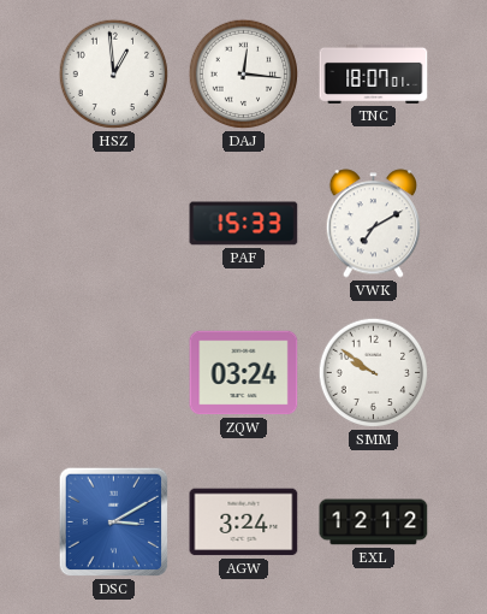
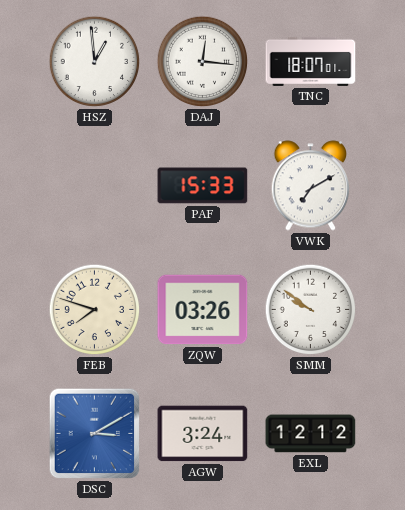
FEB: none -> 7:48
ZQW: 03:24 -> 03:26
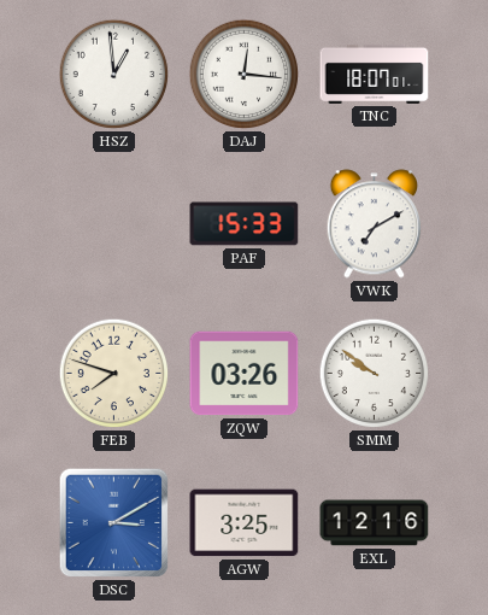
AGW: 3:24 -> 3:25
EXL: 12:12 -> 12:16
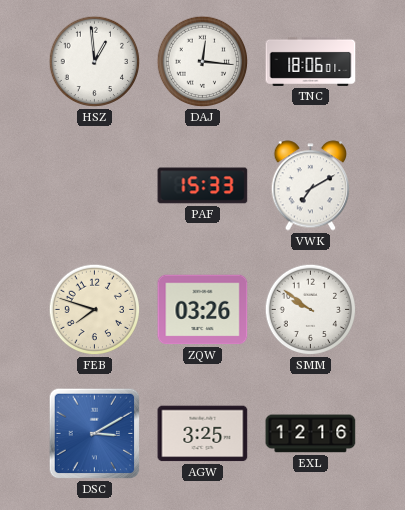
TNC: 18:07 -> 18:06
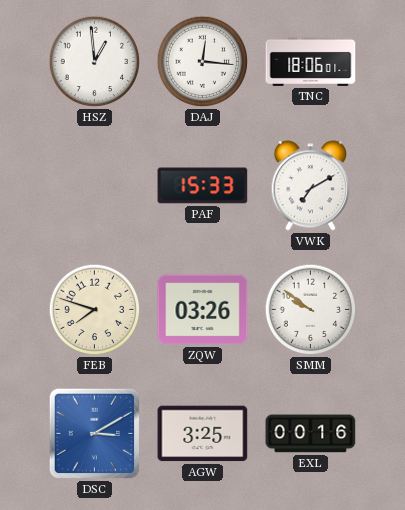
EXL: 12:16 -> 00:16
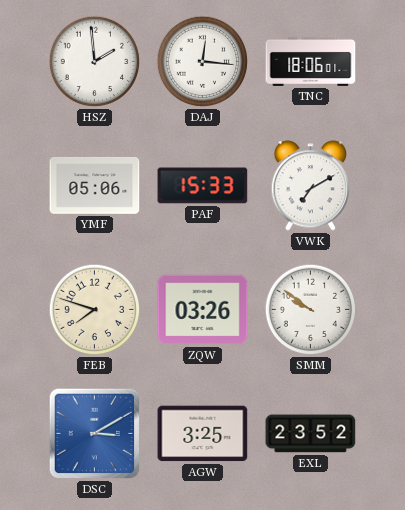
HSZ: 12:59 -> 1:59
YMF: none -> 05:06
EXL: 00:16 -> 23:52
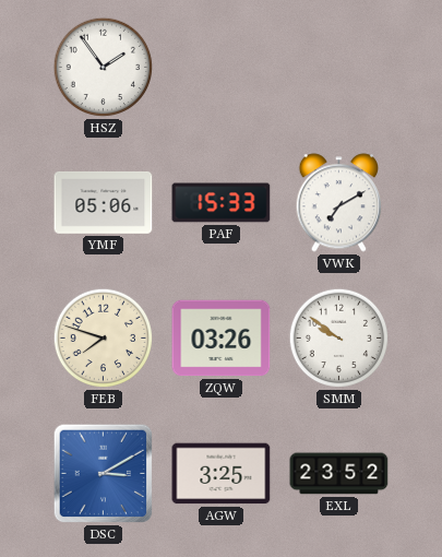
HSZ: 1:59 -> 1:54
DAJ: 12:16 -> none
TNC: 18:06 -> none
